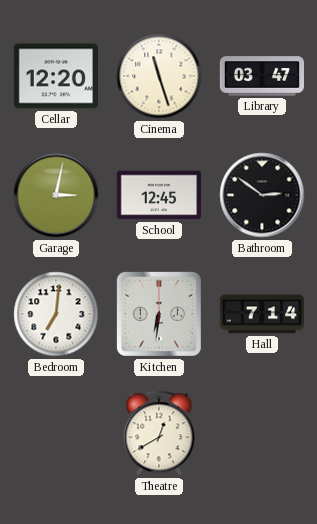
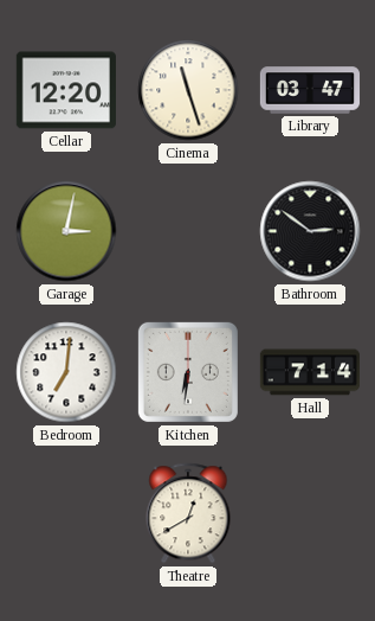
School: 12:45 -> none
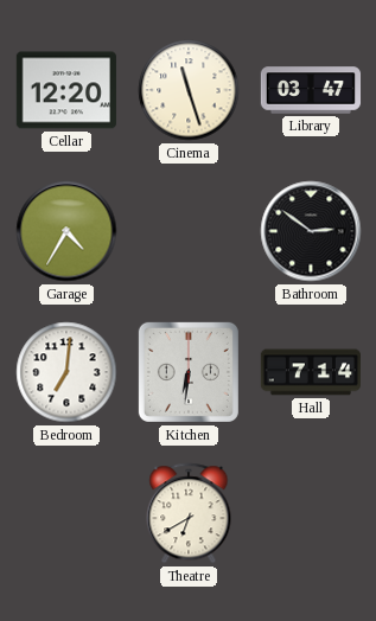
Garage: 3:02 -> 4:35
Theatre: 12:40 -> 6:40
